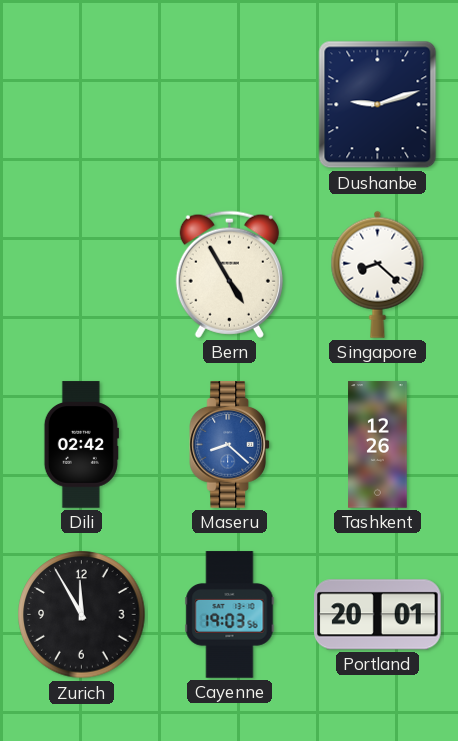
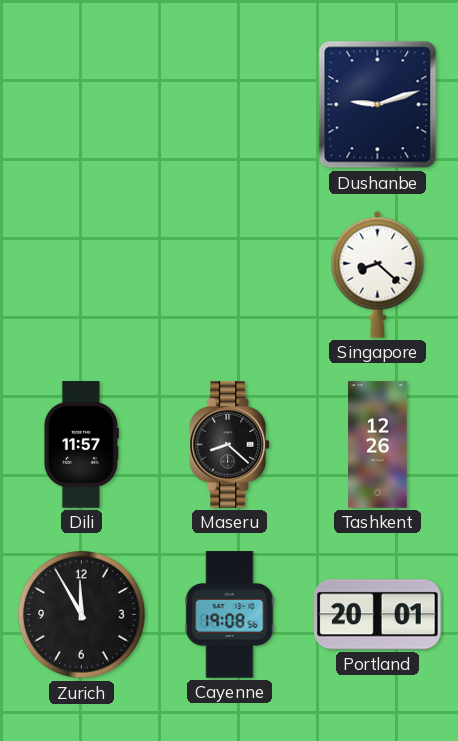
Bern: 4:55 -> none
Dili: 02:42 -> 11:57
Maseru dial: blue -> black
Cayenne: 19:03 -> 19:08
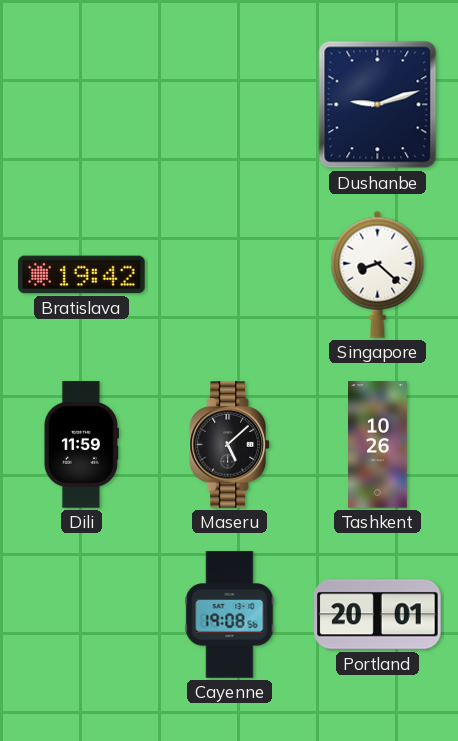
Bratislava: none -> 19:42
Dili: 11:57 -> 11:59
Maseru: 8:22 -> 5:08
Tashkent: 12:26 -> 10:26
Zurich: 11:55 -> none
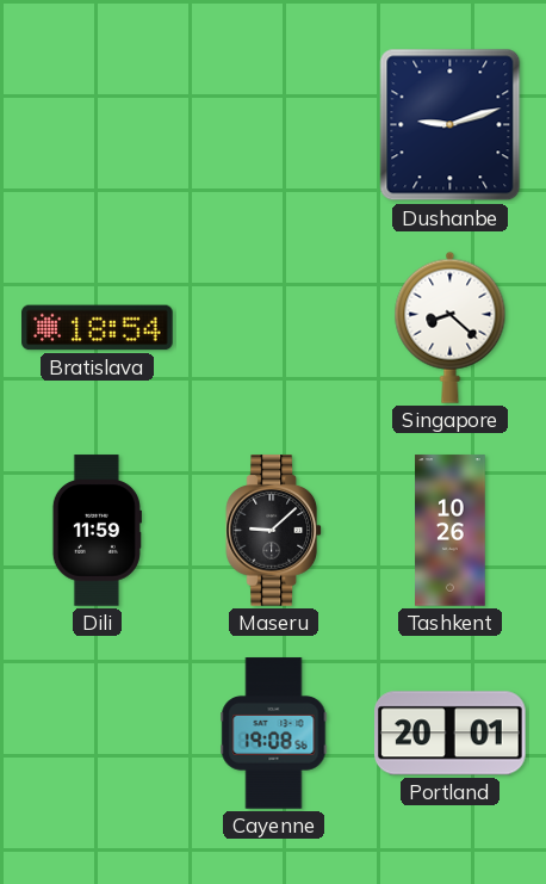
Bratislava: 19:42 -> 18:54
Maseru: 5:08 -> 9:08
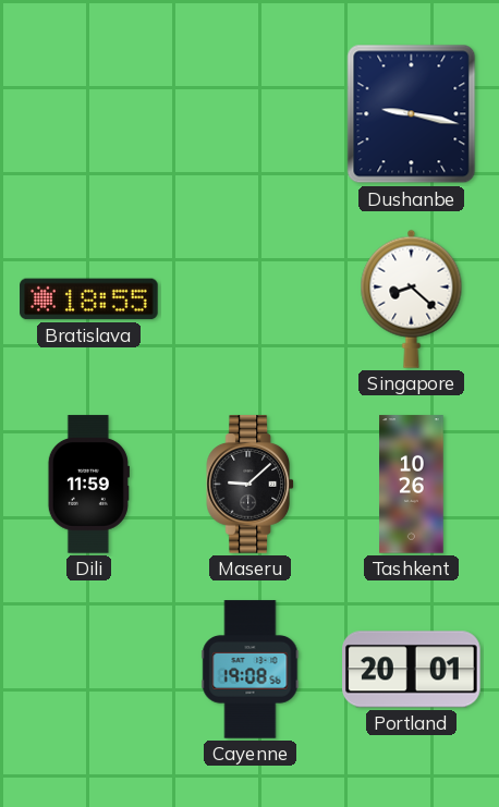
Dushanbe: 9:12 -> 9:17
Bratislava: 18:54 -> 18:55
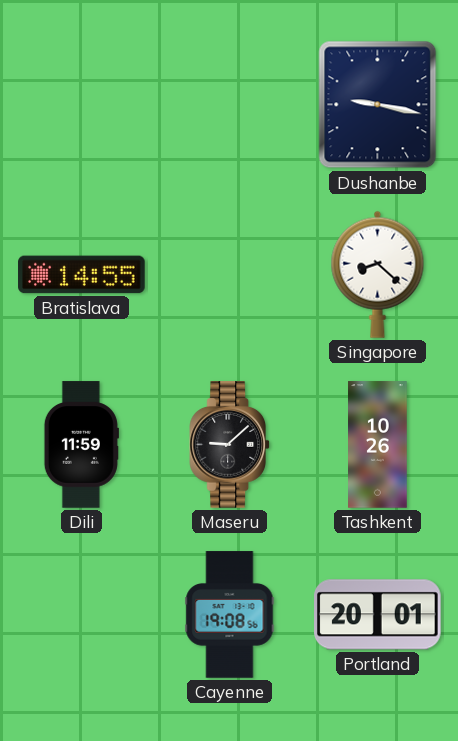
Bratislava: 18:55 -> 14:55
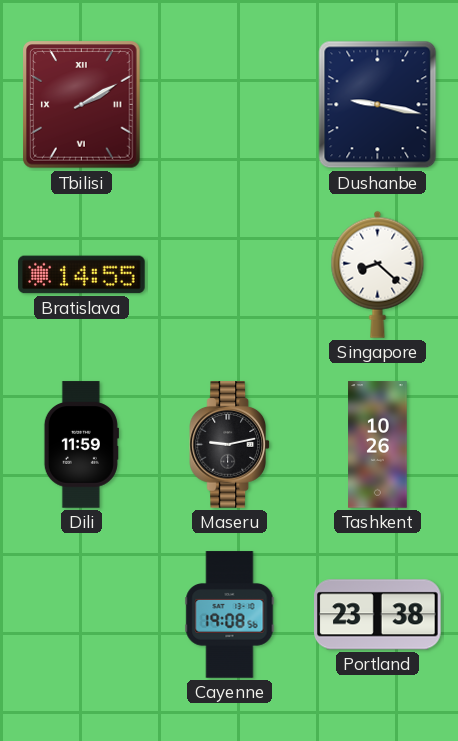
Tbilisi: none -> 2:10
Maseru: 9:08 -> 9:13
Portland: 20:01 -> 23:38
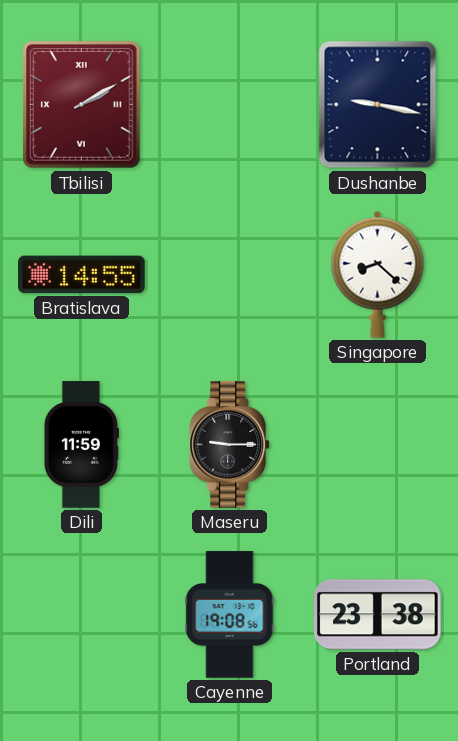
Maseru: 9:13 -> 9:15
Tashkent: 10:26 -> none
